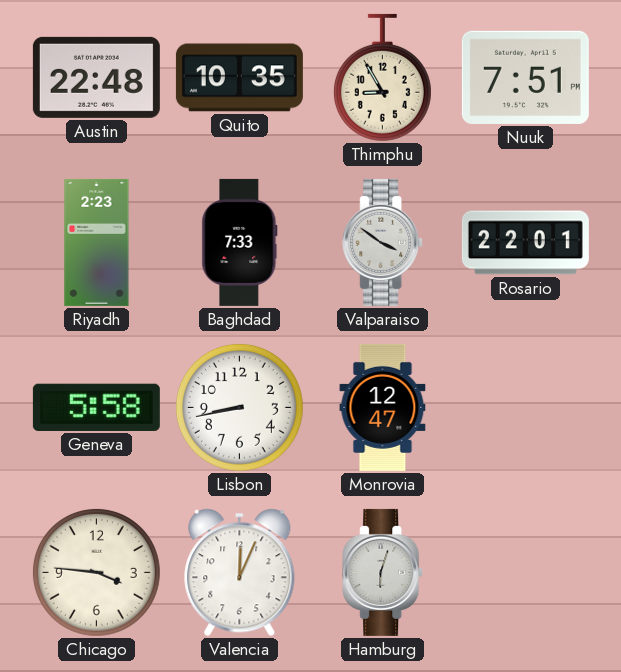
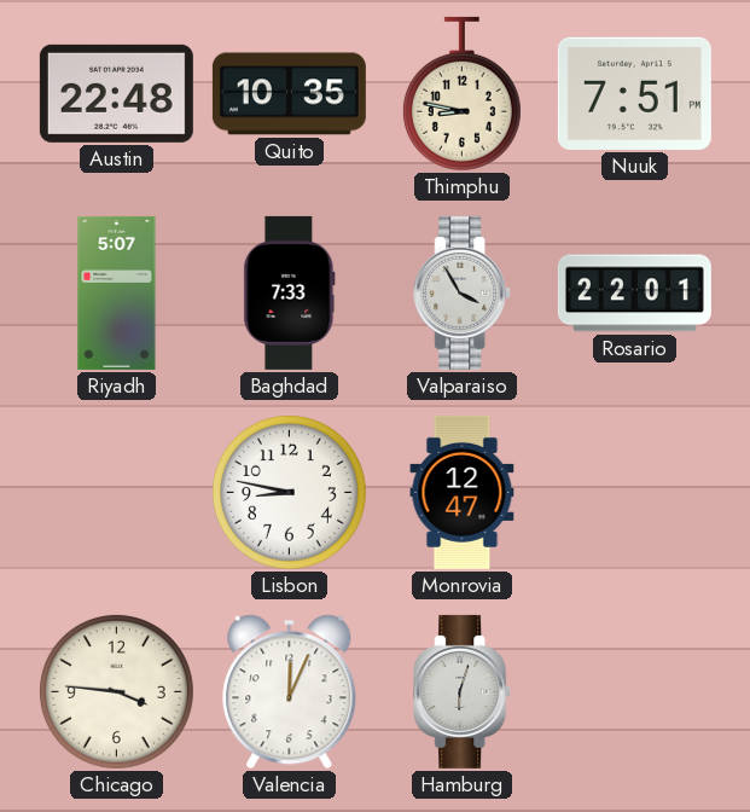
Thimphu: 8:55 -> 8:47
Riyadh: 2:23 -> 5:07
Valparaiso: 3:51 -> 3:55
Geneva: 5:58 -> none
Lisbon: 8:43 -> 8:47
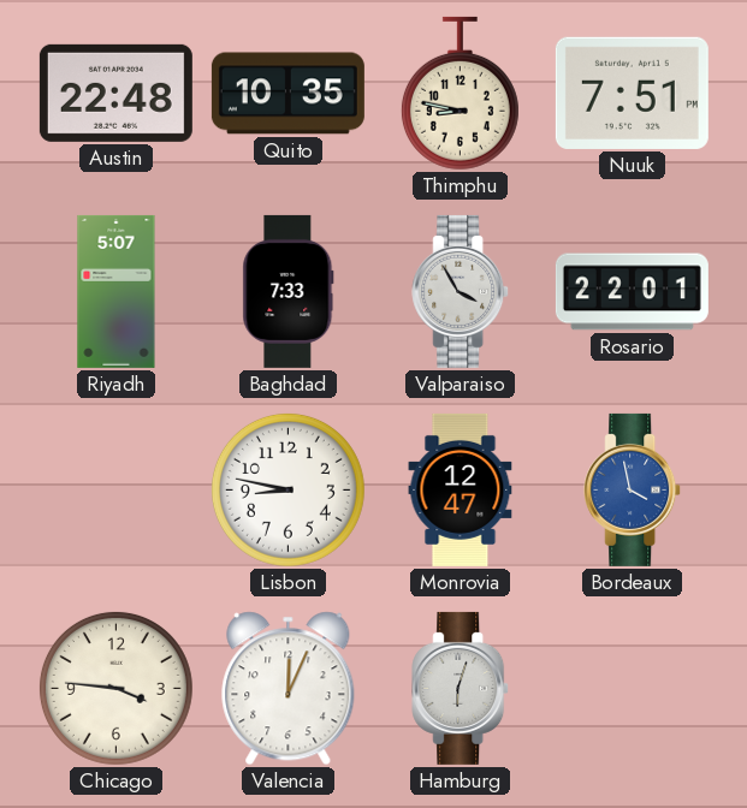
Bordeaux: none -> 3:58
